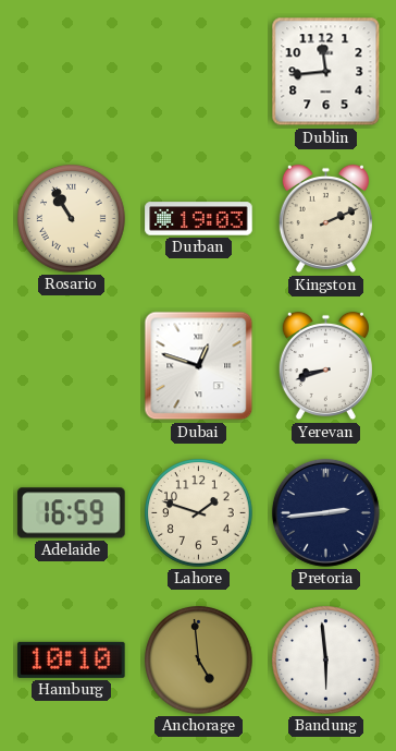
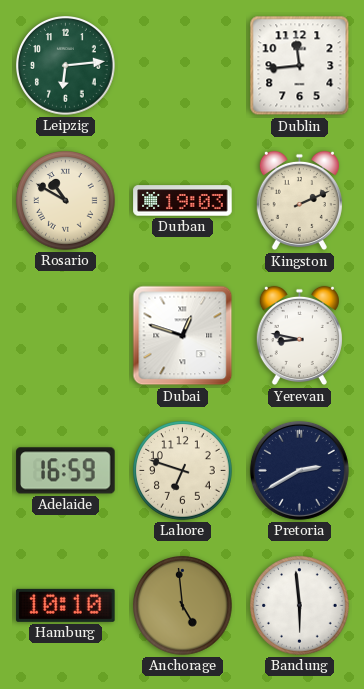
Leipzig: none -> 6:14
Rosario: 10:55 -> 10:50
Yerevan: 8:42 -> 8:47
Lahore: 1:48 -> 6:48
Pretoria: 2:44 -> 2:40
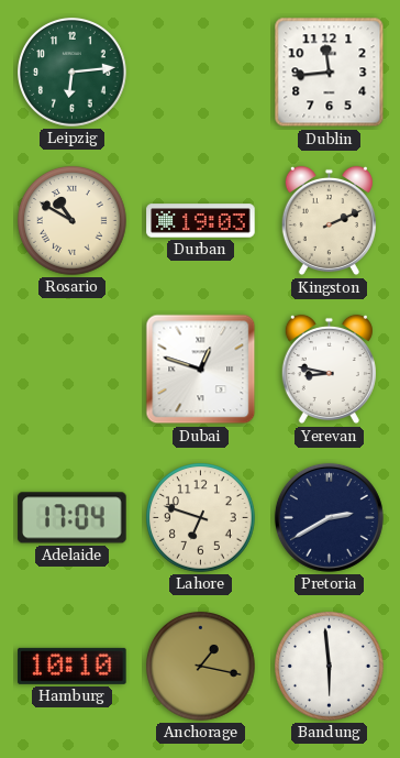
Adelaide: 16:59 -> 17:04
Anchorage: 4:59 -> 1:17
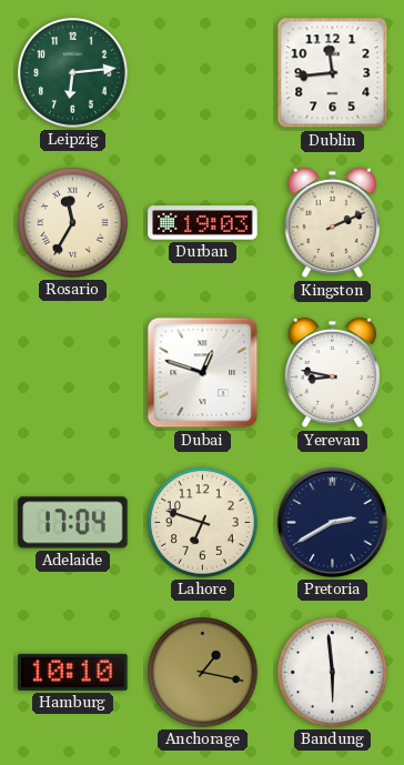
Rosario: 10:50 -> 11:35
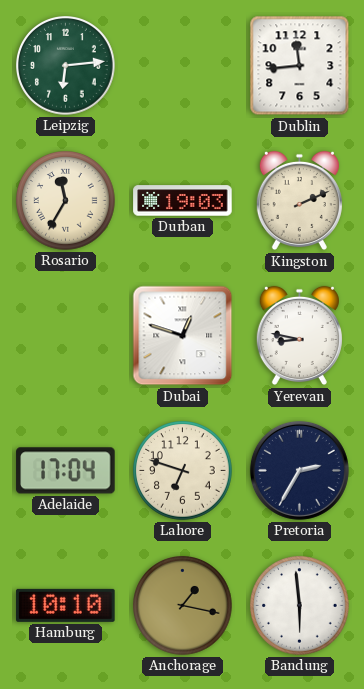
Pretoria: 2:40 -> 2:35
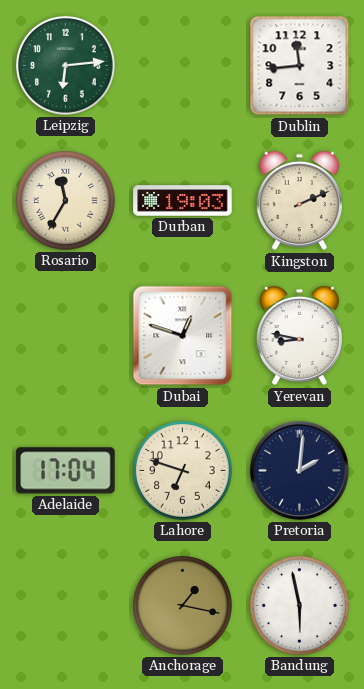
Pretoria: 2:35 -> 2:01
Hamburg: 10:10 -> none
Bandung: 5:59 -> 5:58
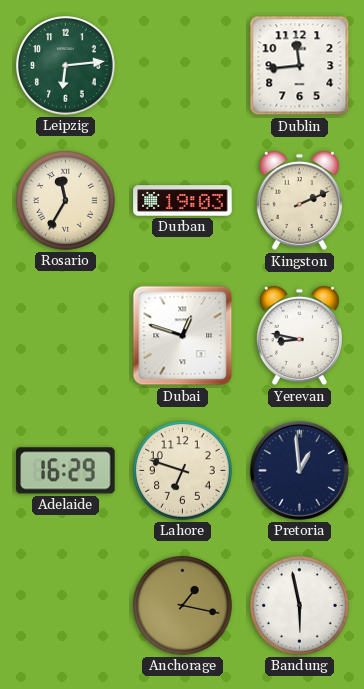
Adelaide: 17:04 -> 16:29
Pretoria: 2:01 -> 12:59
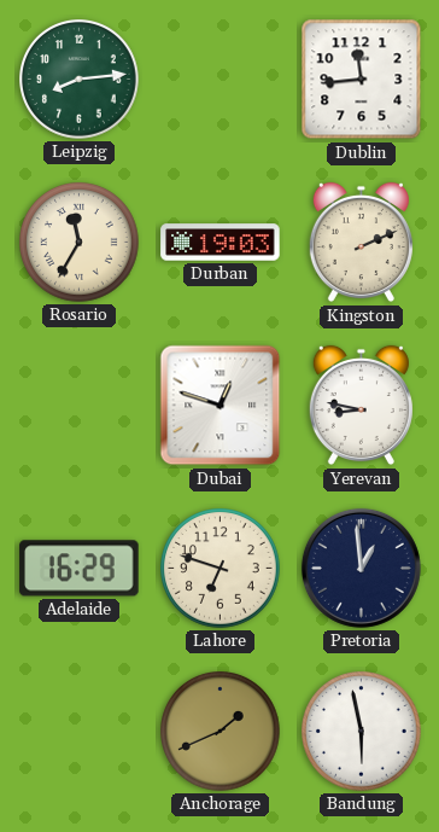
Leipzig: 6:14 -> 8:14
Anchorage: 1:17 -> 1:41
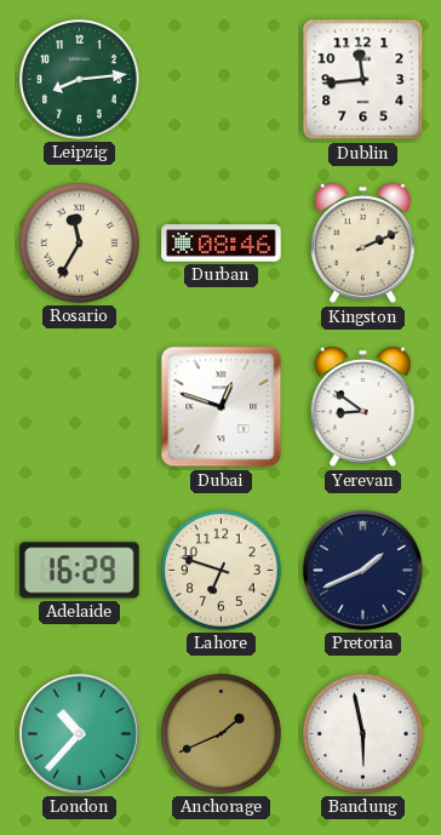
Durban: 19:03 -> 08:46
Yerevan: 8:47 -> 8:51
Pretoria: 12:59 -> 1:41
London: none -> 10:37
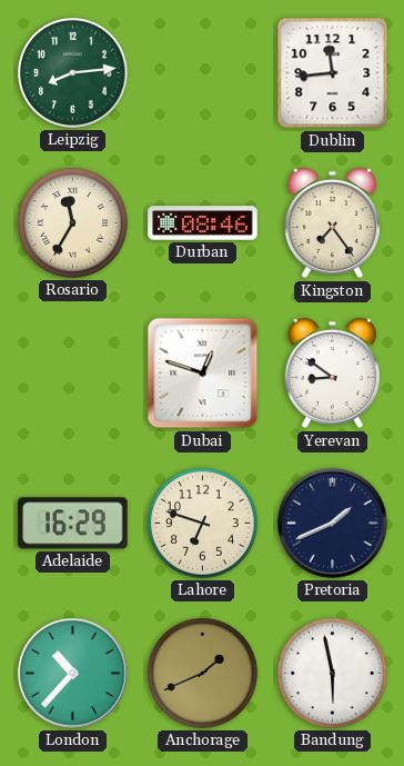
Kingston: 2:11 -> 7:24
